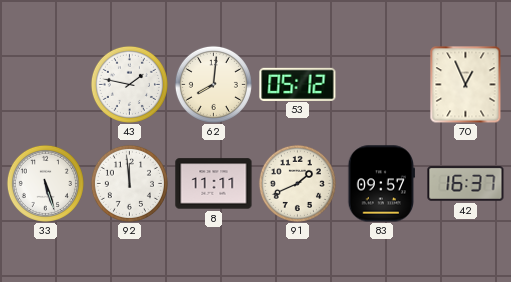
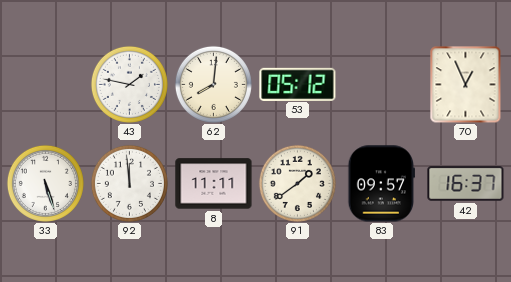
91: 1:41 -> 1:39
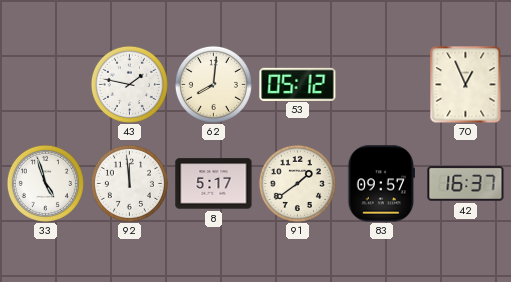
33: 5:27 -> 4:57
8: 11:11 -> 5:17
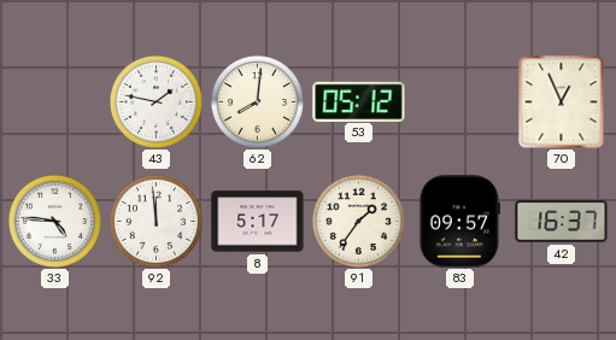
33: 4:57 -> 4:46
91: 1:39 -> 1:36
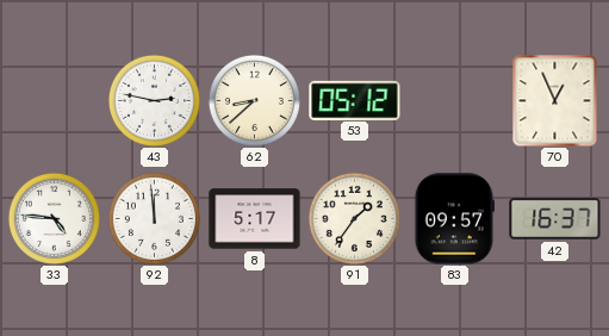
43: 1:47 -> 2:47
62: 8:01 -> 8:38
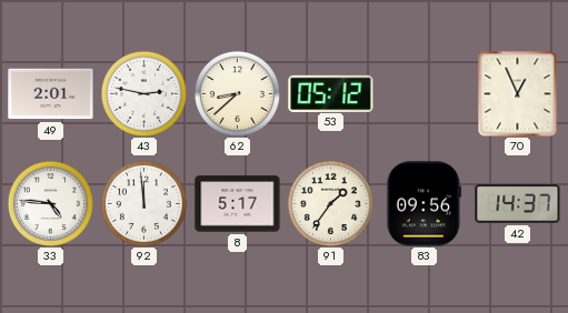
49: none -> 2:01
83: 09:57 -> 09:56
42: 16:37 -> 14:37
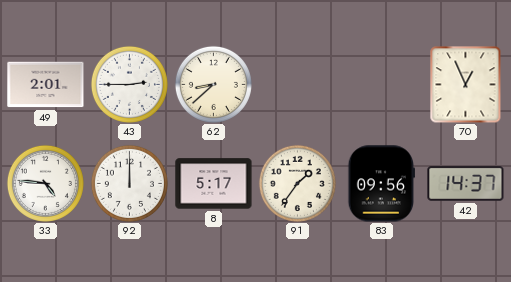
43: 2:47 -> 2:45
53: 05:12 -> none
92: 11:59 -> 12:00
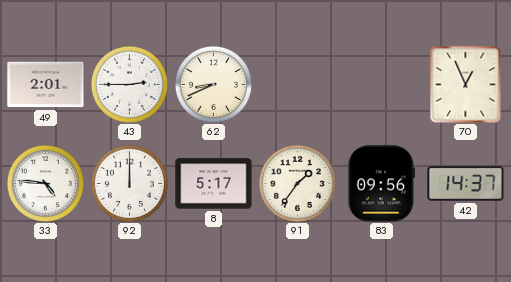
62: 8:38 -> 8:41
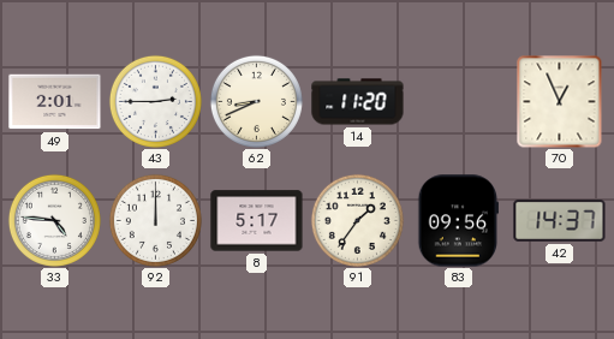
14: none -> 11:20
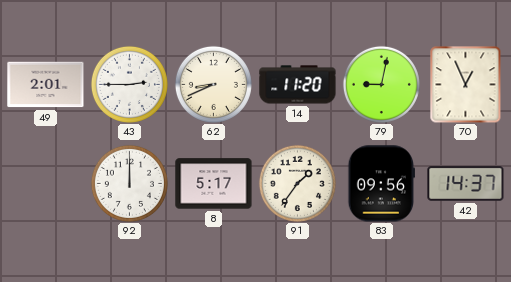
79: none -> 9:02
33: 4:46 -> none
